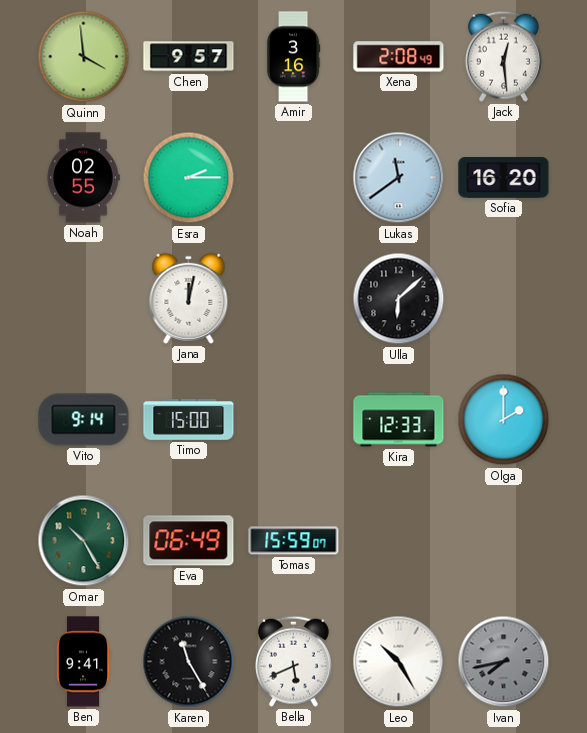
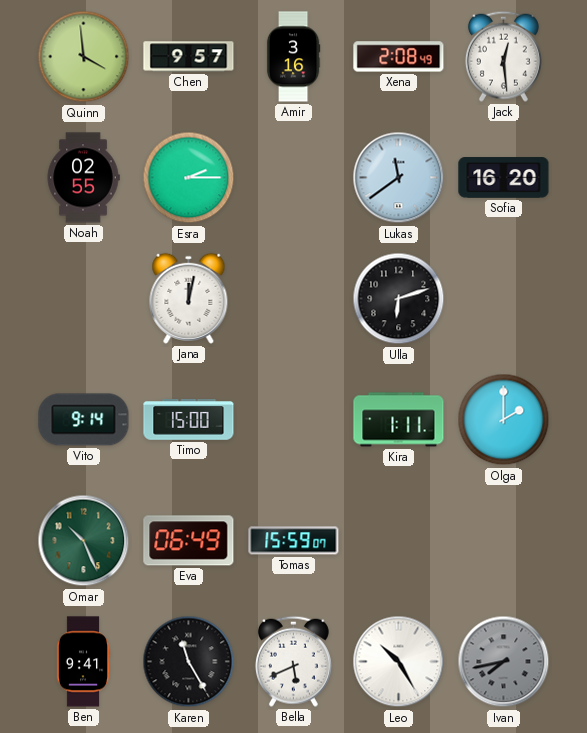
Ulla: 6:08 -> 6:12
Kira: 12:33 -> 1:11
Omar: 10:25 -> 10:26
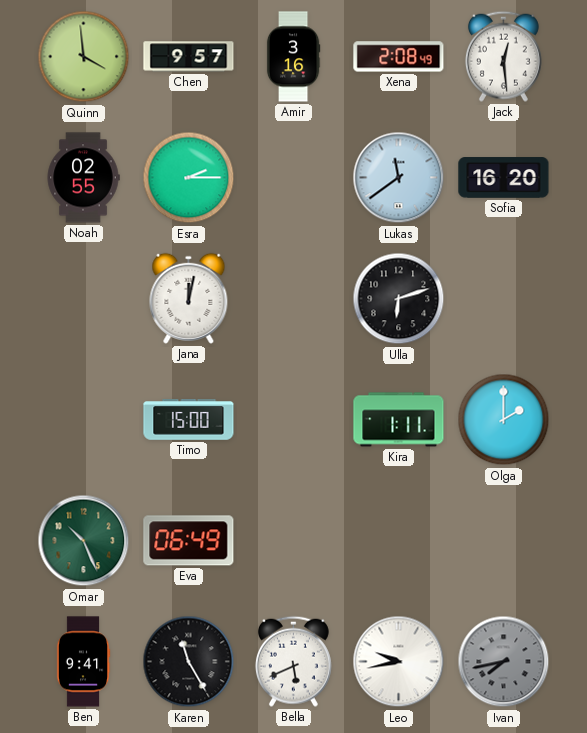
Vito: 9:14 -> none
Tomas: 15:59 -> none
Leo: 10:25 -> 9:43
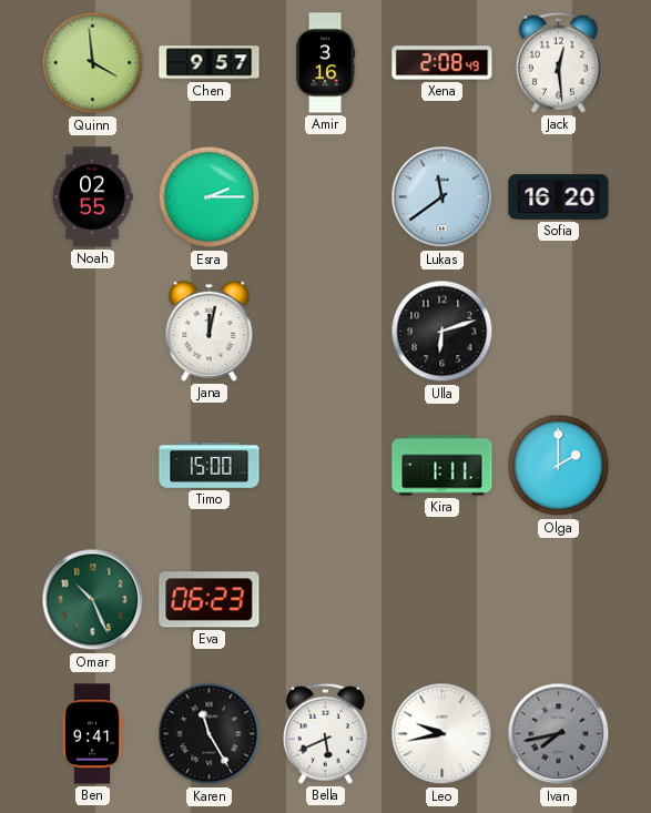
Eva: 06:49 -> 06:23
